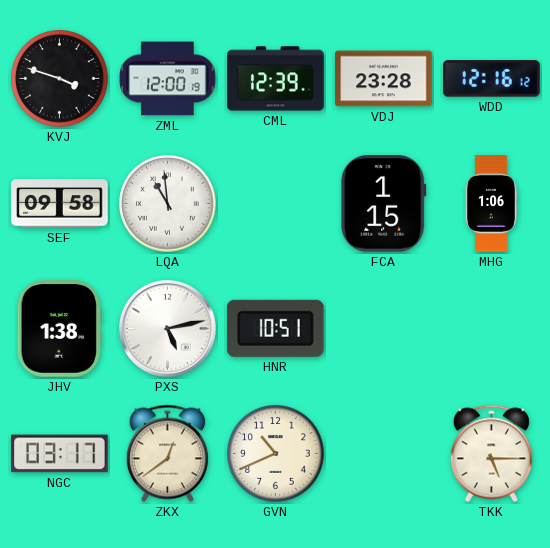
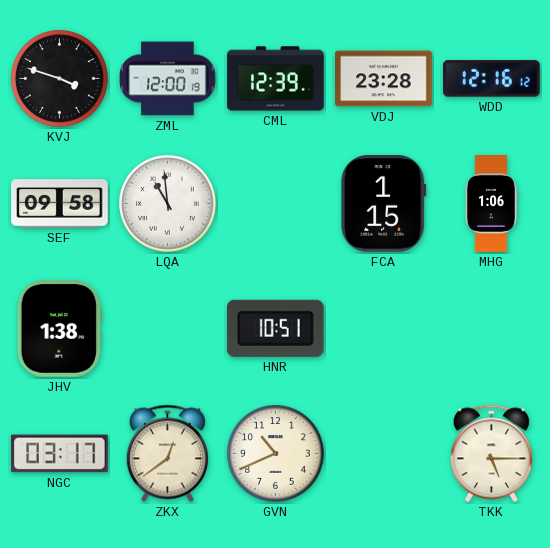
PXS: 5:13 -> none
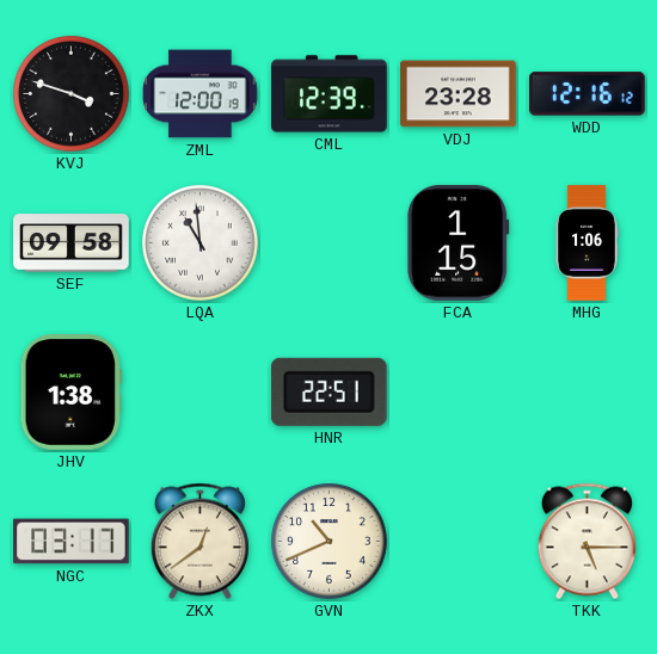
HNR: 10:51 -> 22:51
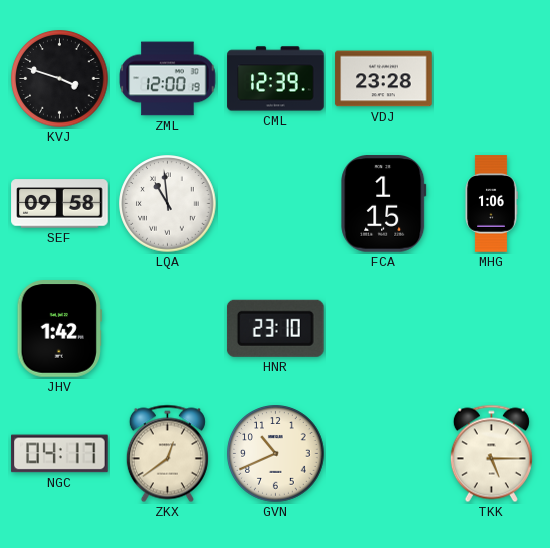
WDD: 12:16 -> none
JHV: 1:38 -> 1:42
HNR: 22:51 -> 23:10
NGC: 03:17 -> 04:17
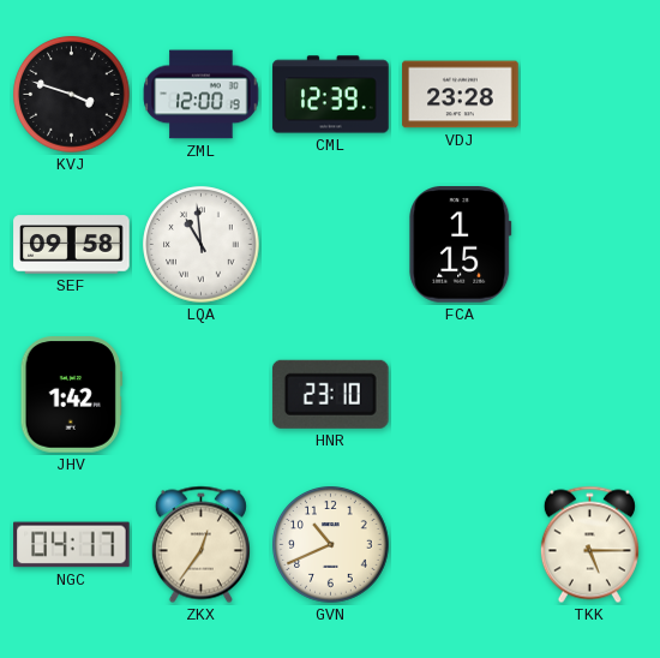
MHG: 1:06 -> none
ZKX: 12:39 -> 12:36
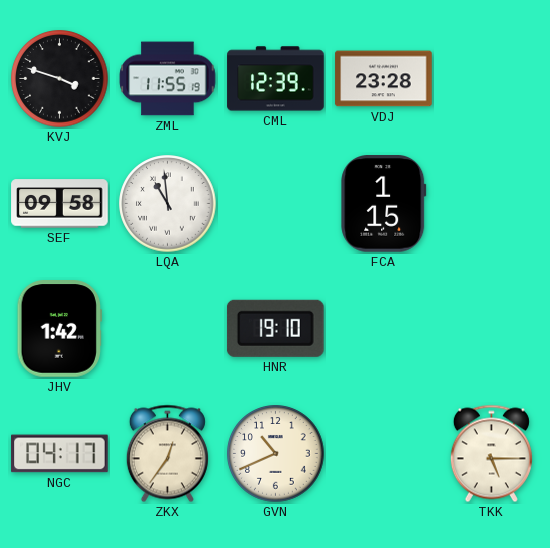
ZML: 12:00 -> 11:55
HNR: 23:10 -> 19:10
